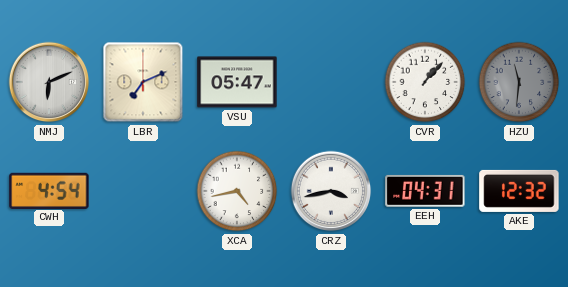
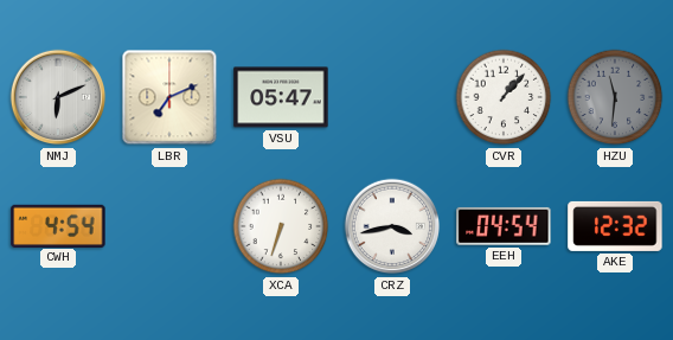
XCA: 4:43 -> 6:33
EEH: 04:31 -> 04:54
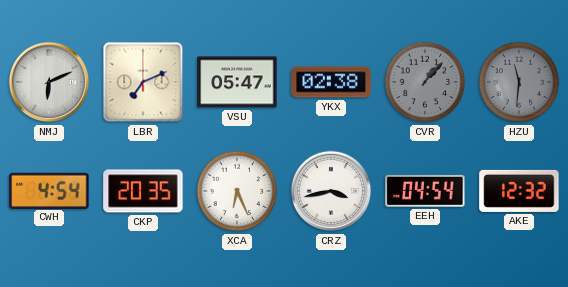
YKX: none -> 02:38
CVR dial: white -> grey
CKP: none -> 20:35
XCA: 6:33 -> 6:26
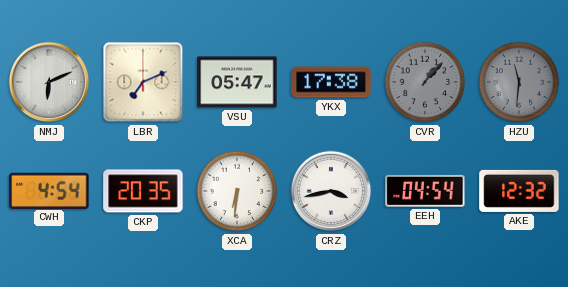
YKX: 02:38 -> 17:38
XCA: 6:26 -> 6:31
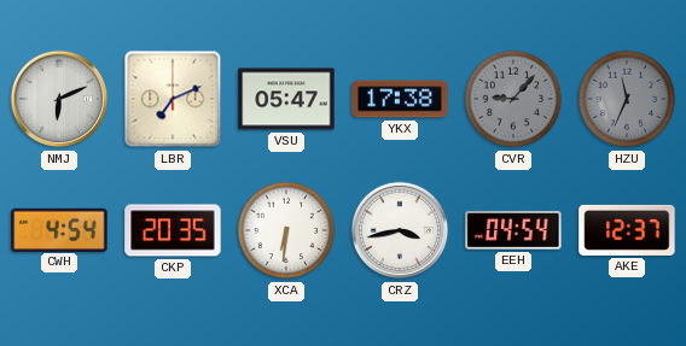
CVR: 1:07 -> 9:07
HZU: 11:31 -> 11:34
AKE: 12:32 -> 12:37
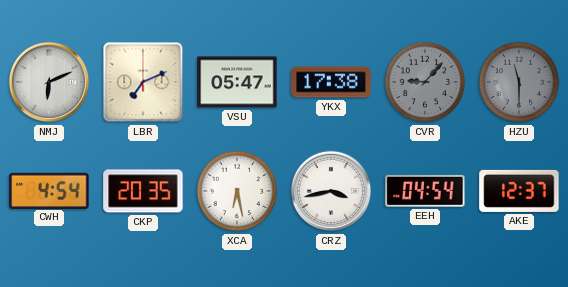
HZU: 11:34 -> 11:30
XCA: 6:31 -> 6:28
